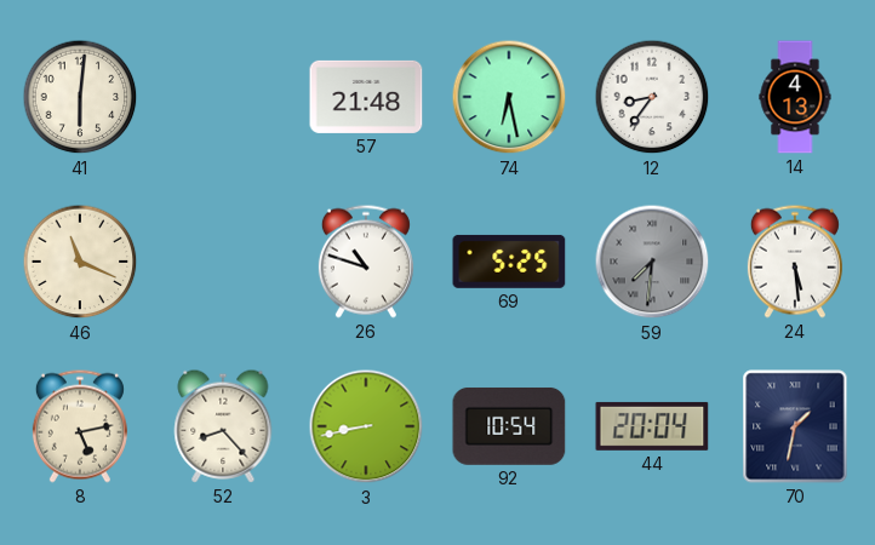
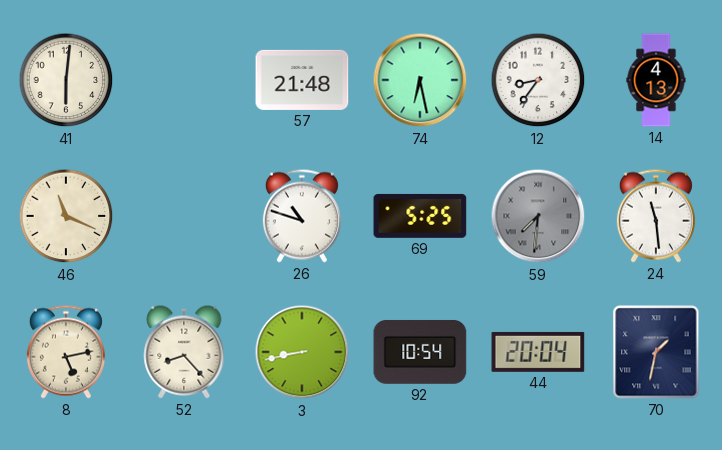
24: 5:29 -> 11:29
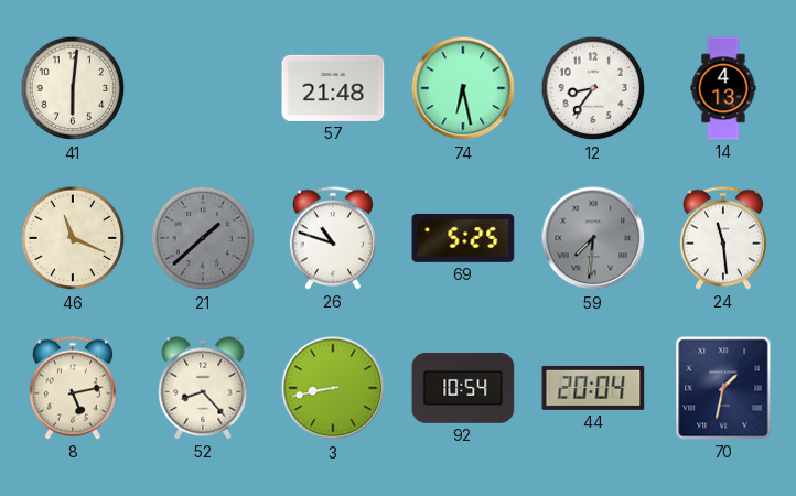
21: none -> 1:38
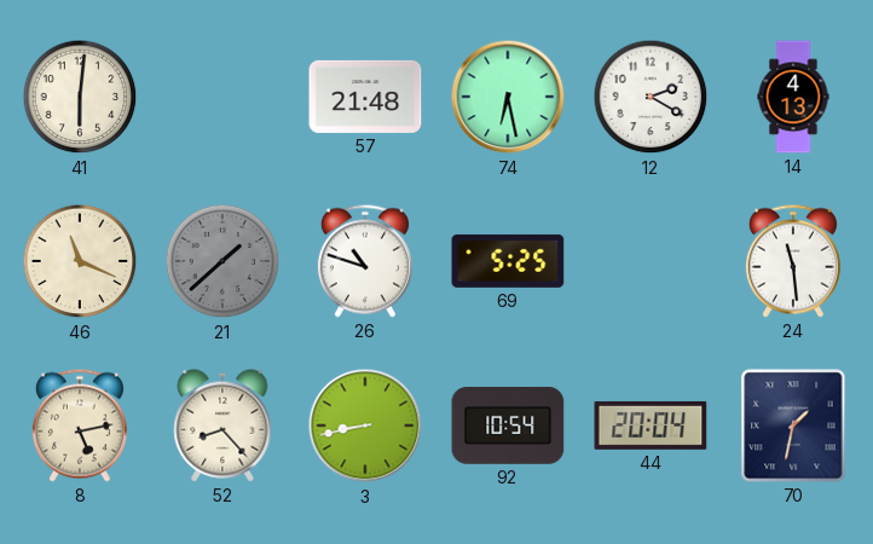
12: 8:36 -> 2:20
59: 7:31 -> none
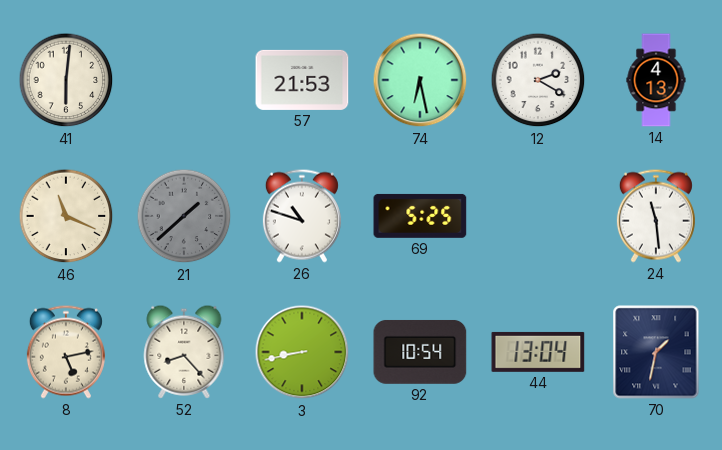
57: 21:48 -> 21:53
44: 20:04 -> 13:04
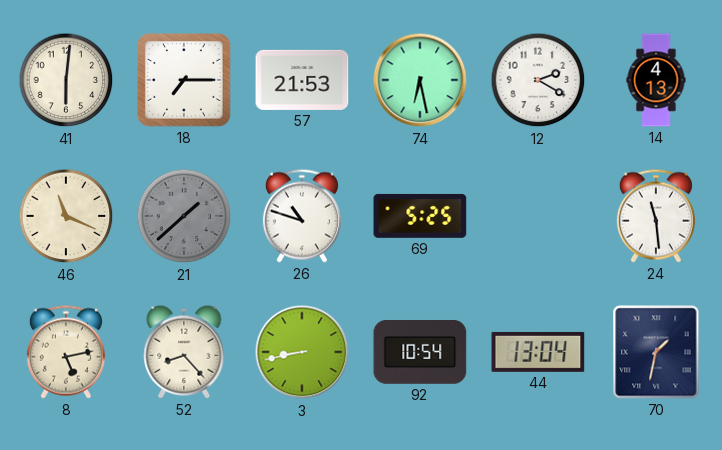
18: none -> 7:15
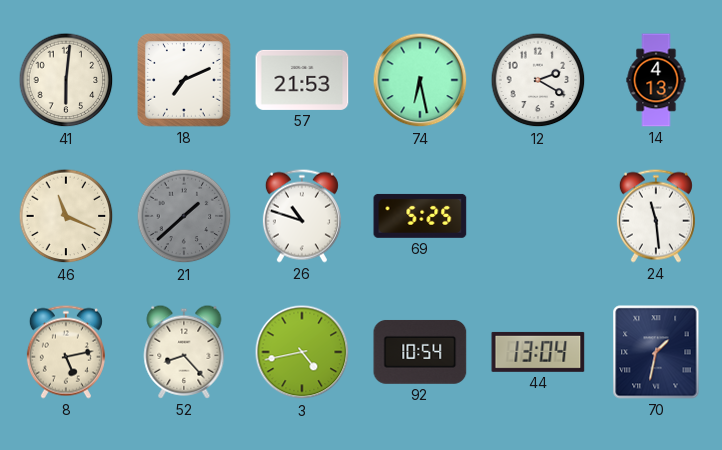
18: 7:15 -> 7:11
3: 8:43 -> 4:43
